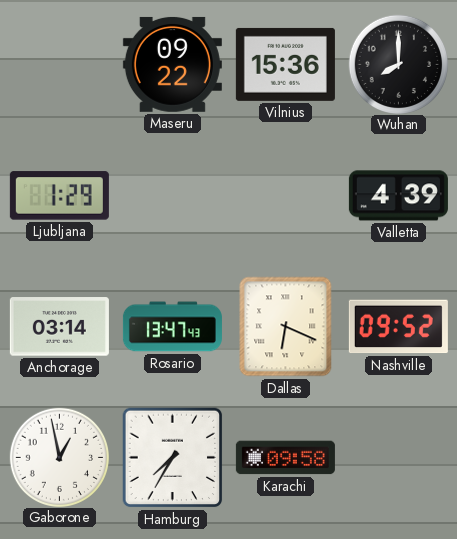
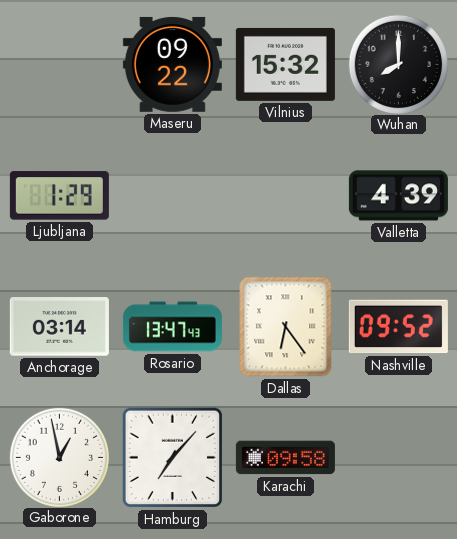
Vilnius: 15:36 -> 15:32
Dallas: 6:19 -> 6:24
Hamburg: 7:35 -> 7:07
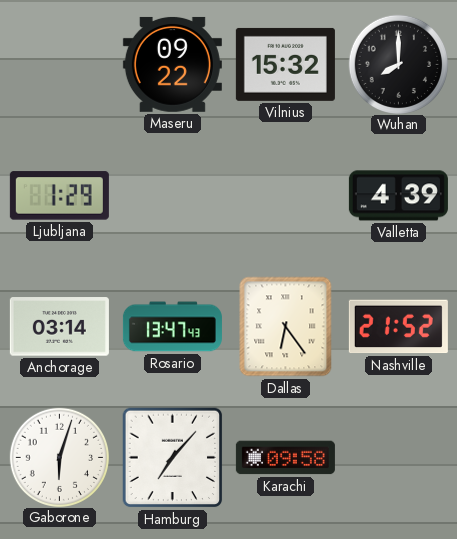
Nashville: 09:52 -> 21:52
Gaborone: 12:58 -> 6:03
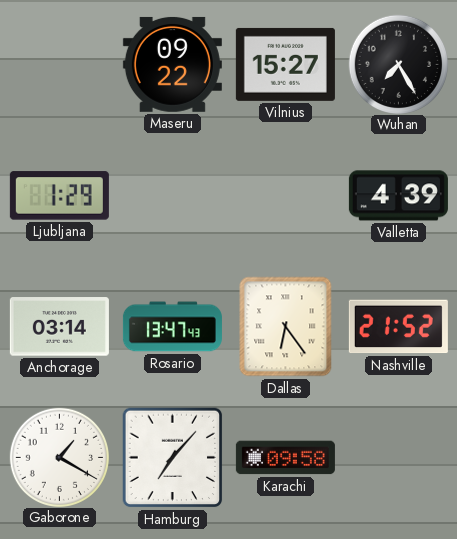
Vilnius: 15:32 -> 15:27
Wuhan: 8:00 -> 7:25
Gaborone: 6:03 -> 1:20
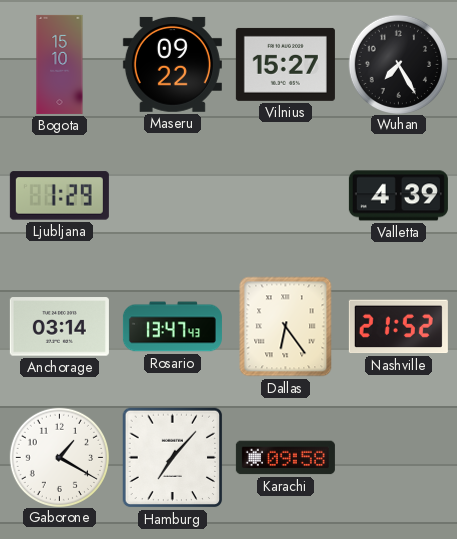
Bogota: none -> 15:10
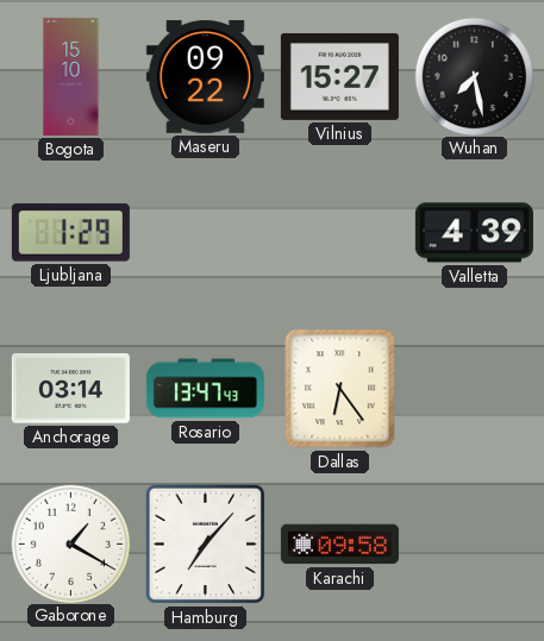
Wuhan: 7:25 -> 7:28
Nashville: 21:52 -> none
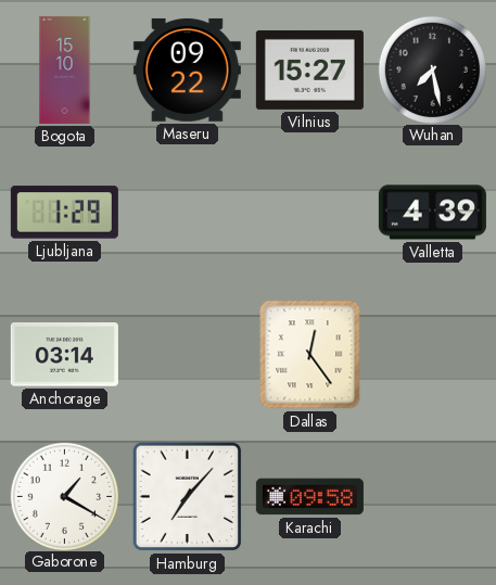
Rosario: 13:47 -> none
Dallas: 6:24 -> 12:24
